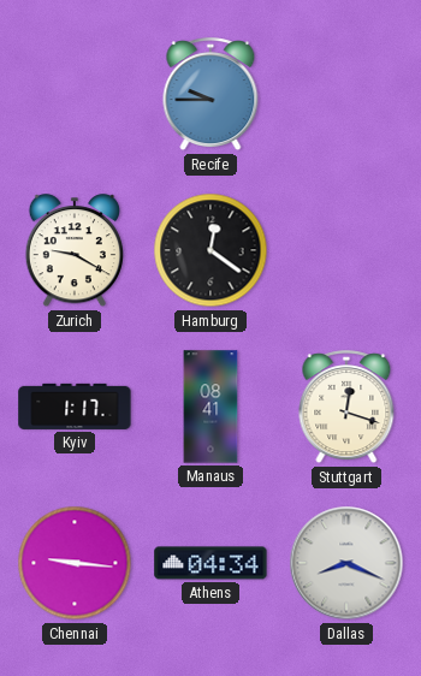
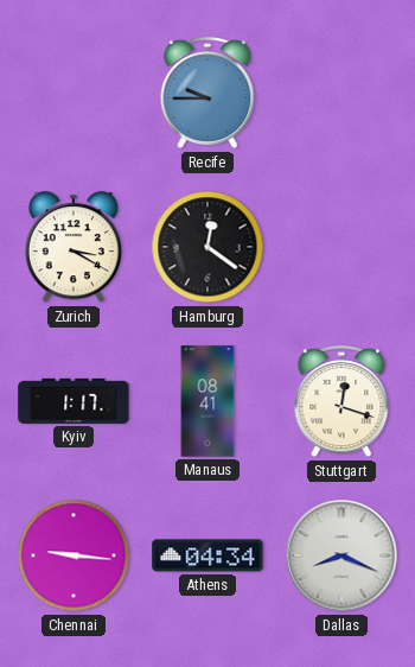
Zurich: 9:20 -> 3:20
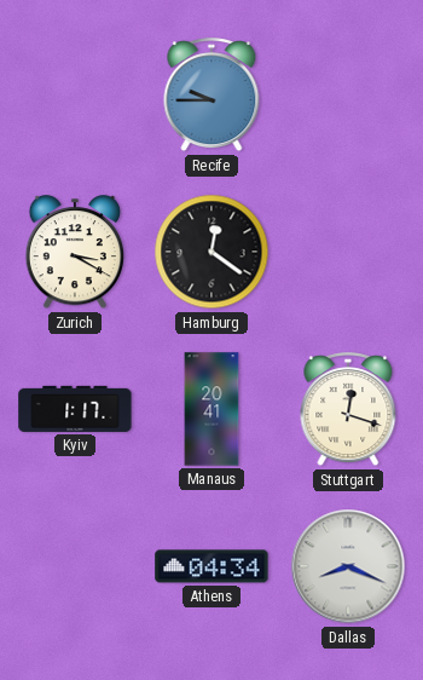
Manaus: 08:41 -> 20:41
Chennai: 9:16 -> none
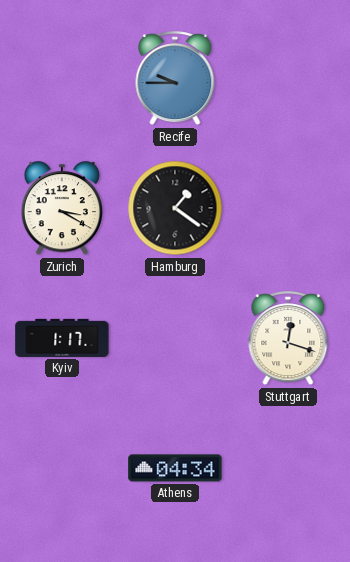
Hamburg: 12:21 -> 1:21
Manaus: 20:41 -> none
Dallas: 8:19 -> none
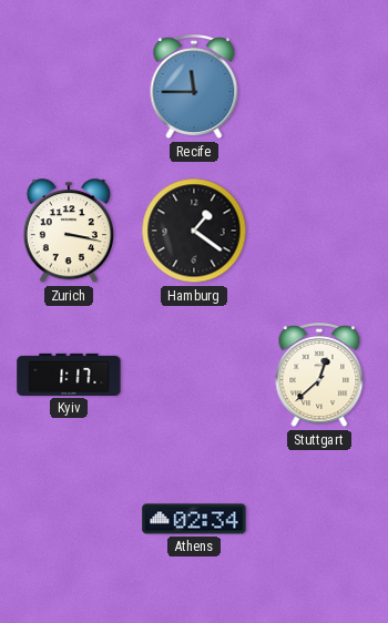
Recife: 9:45 -> 11:45
Zurich: 3:20 -> 3:17
Stuttgart: 12:18 -> 12:38
Athens: 04:34 -> 02:34
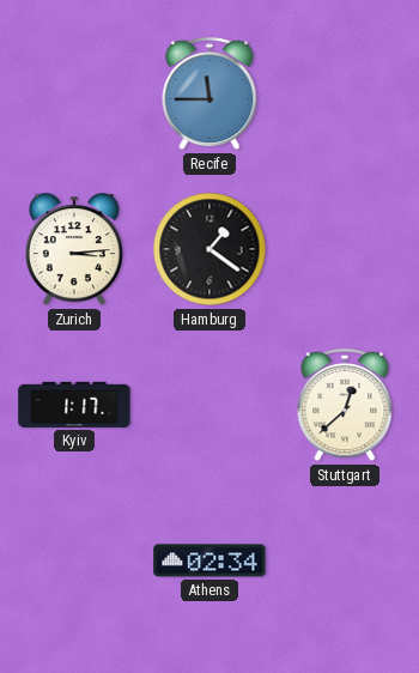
Zurich: 3:17 -> 3:14
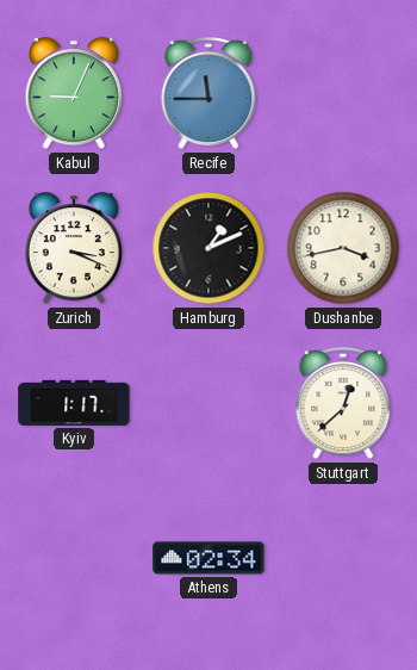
Kabul: none -> 9:04
Zurich: 3:14 -> 3:19
Hamburg: 1:21 -> 1:11
Dushanbe: none -> 3:43
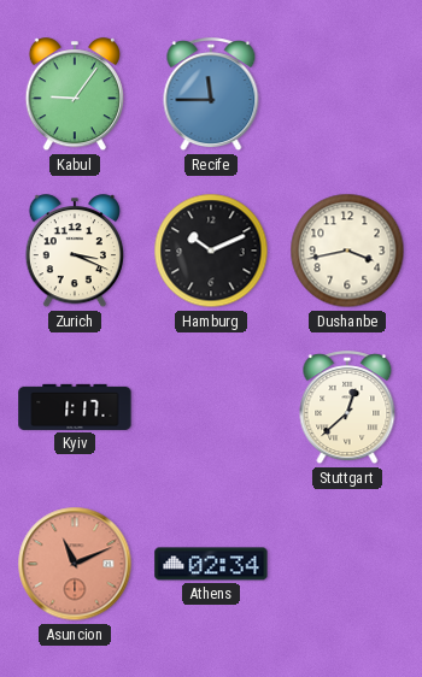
Kabul: 9:04 -> 9:06
Hamburg: 1:11 -> 10:11
Asuncion: none -> 11:11
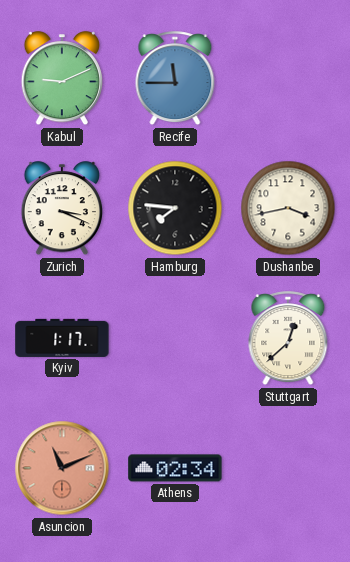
Kabul: 9:06 -> 9:11
Hamburg: 10:11 -> 7:46
